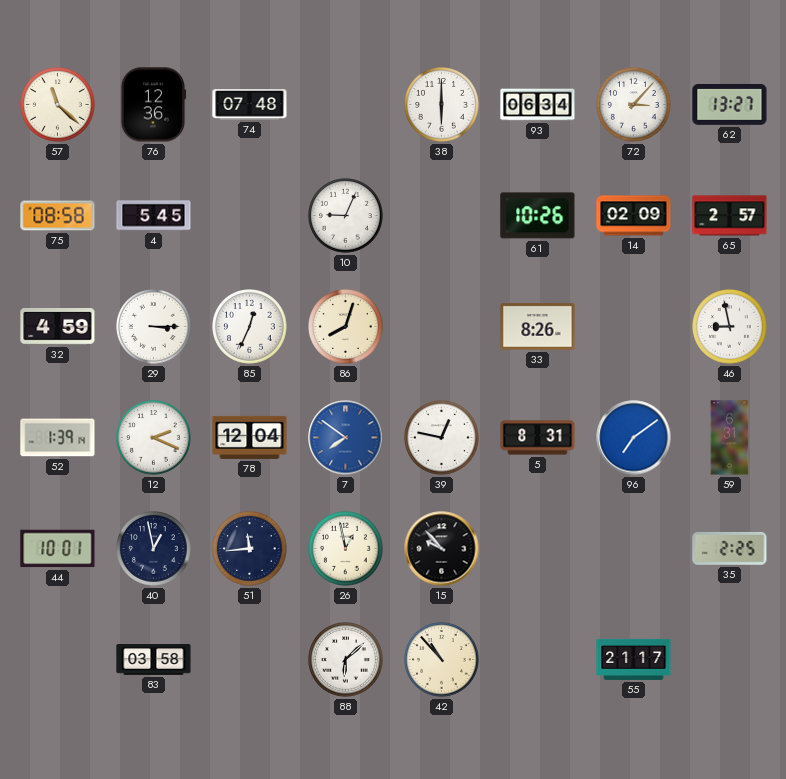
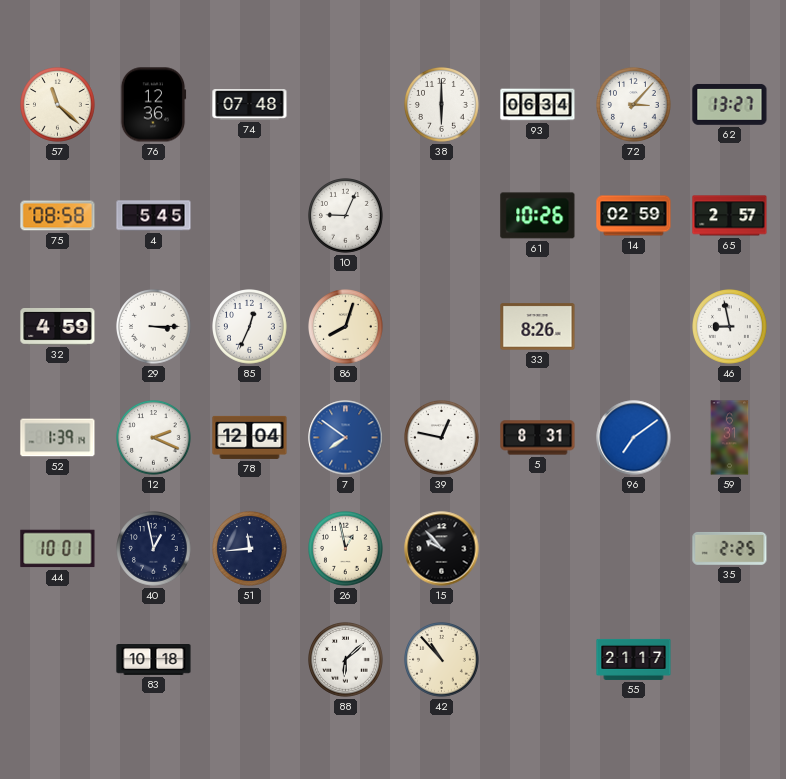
14: 02:09 -> 02:59
83: 03:58 -> 10:18
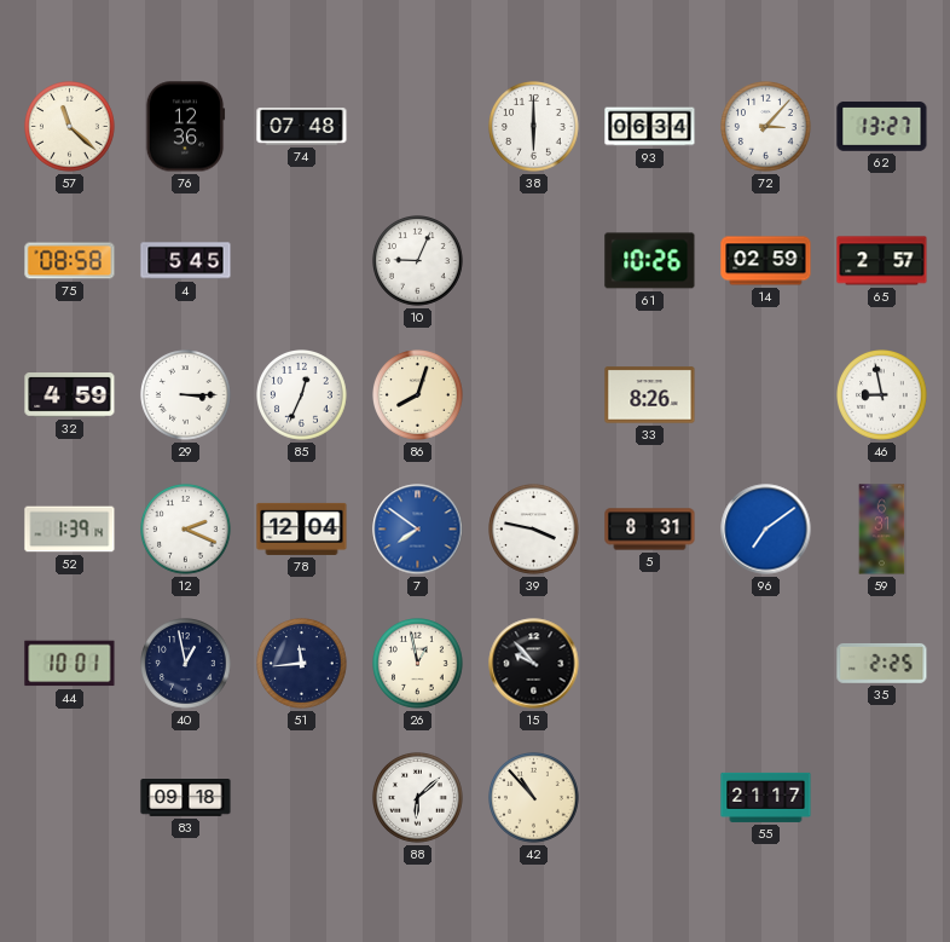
39: 12:47 -> 3:47
83: 10:18 -> 09:18
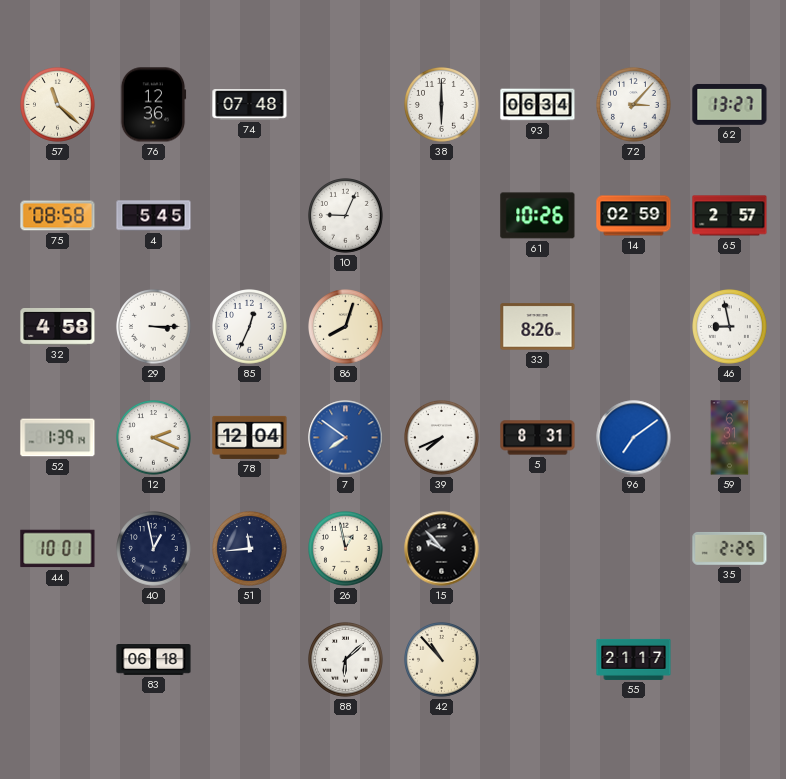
32: 4:59 -> 4:58
39: 3:47 -> 7:41
83: 09:18 -> 06:18
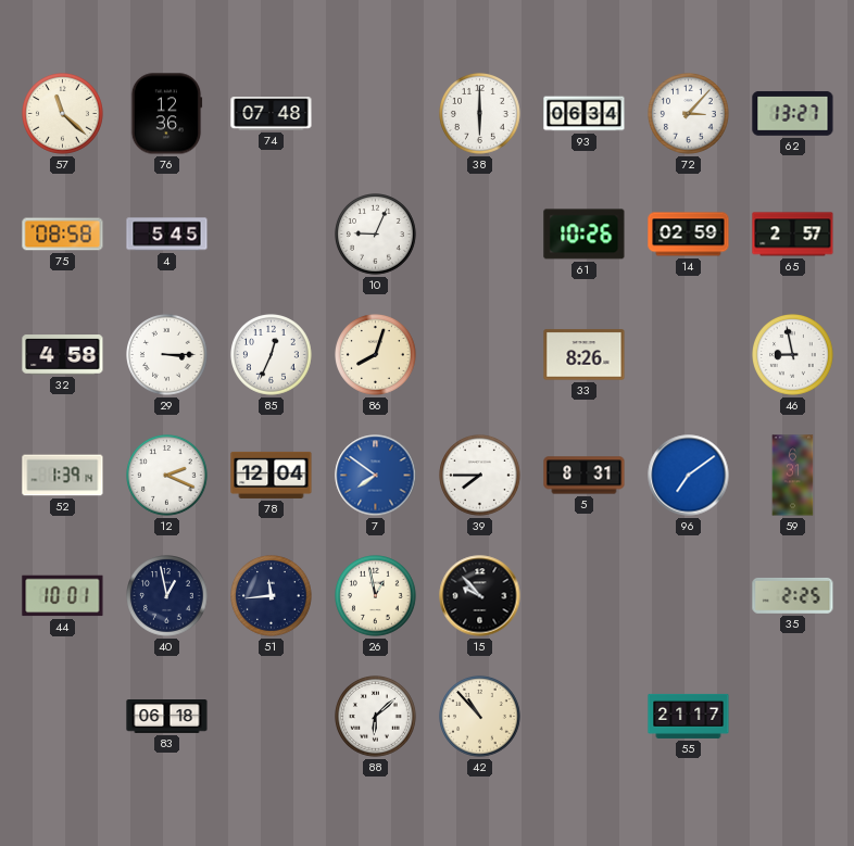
39: 7:41 -> 7:45
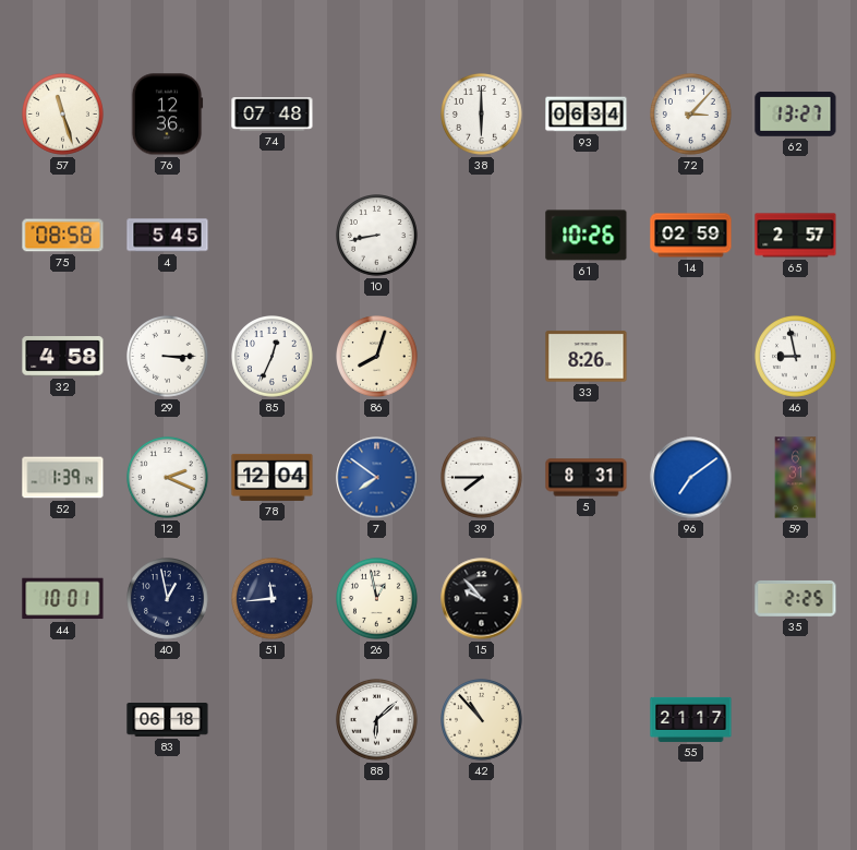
57: 11:22 -> 11:27
10: 9:04 -> 8:43
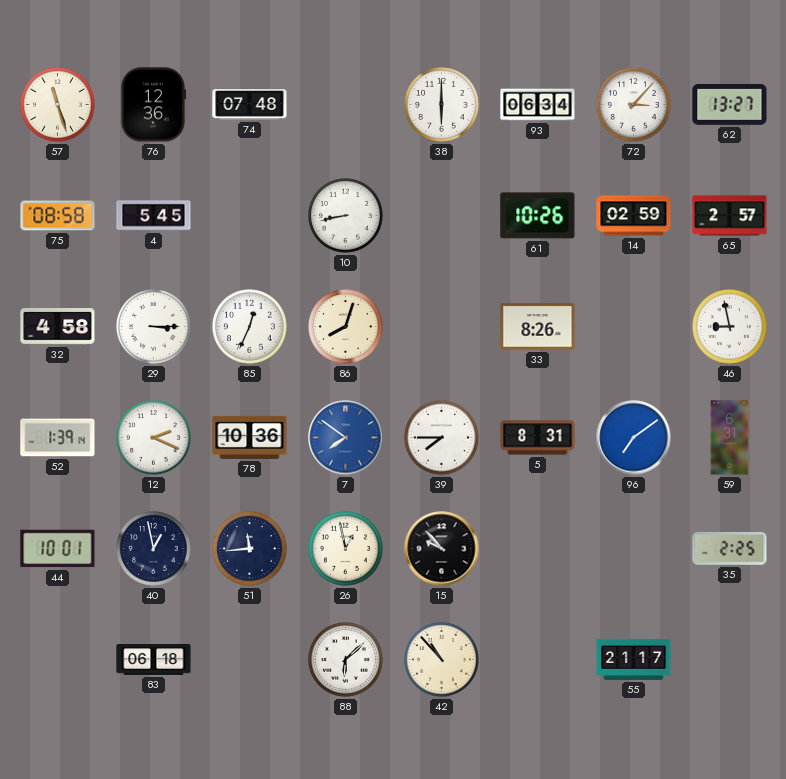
78: 12:04 -> 10:36
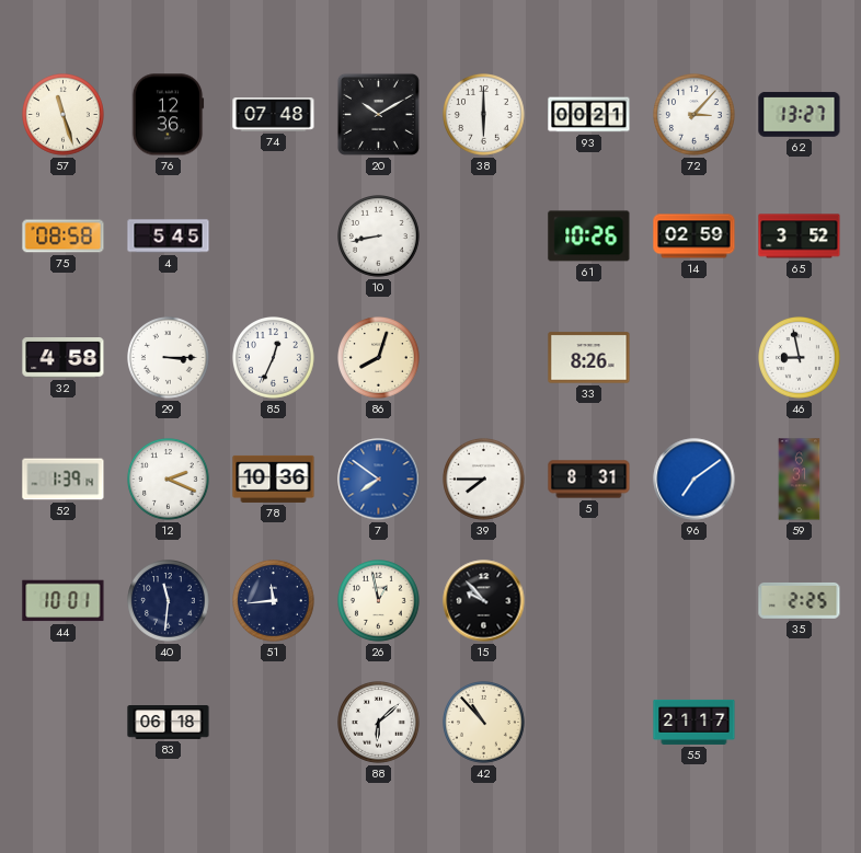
20: none -> 10:10
93: 06:34 -> 00:21
65: 2:57 -> 3:52
40: 12:58 -> 11:31
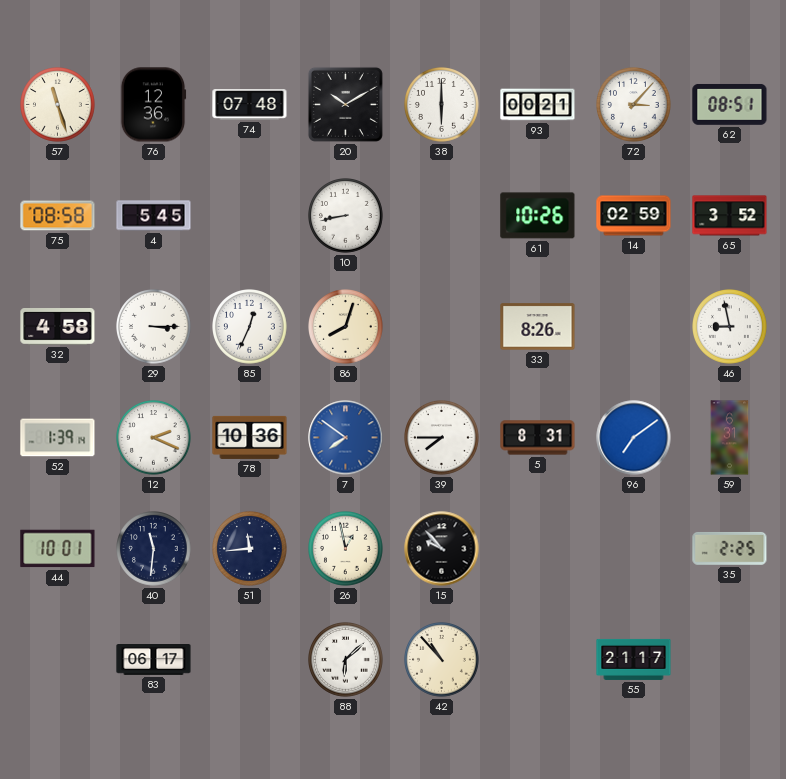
62: 13:27 -> 08:51
83: 06:18 -> 06:17
